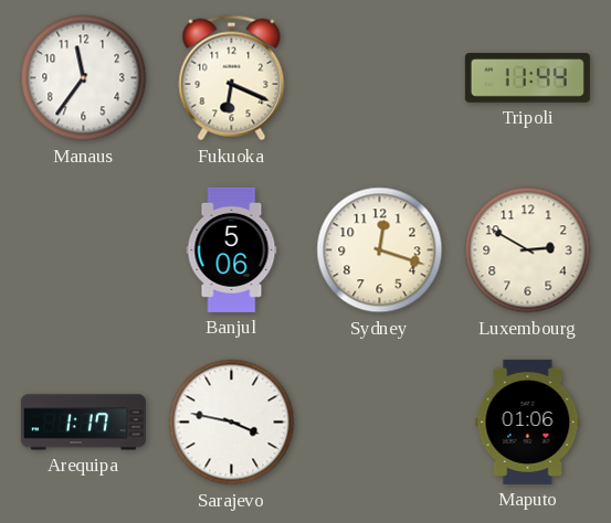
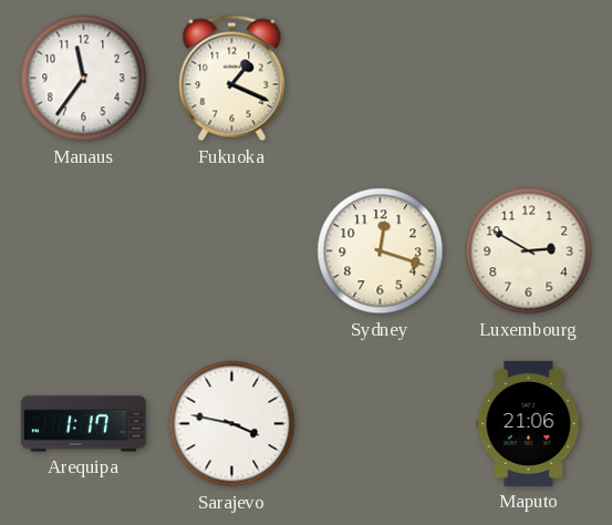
Fukuoka: 6:19 -> 1:19
Tripoli: 11:44 -> none
Banjul: 5:06 -> none
Maputo: 01:06 -> 21:06
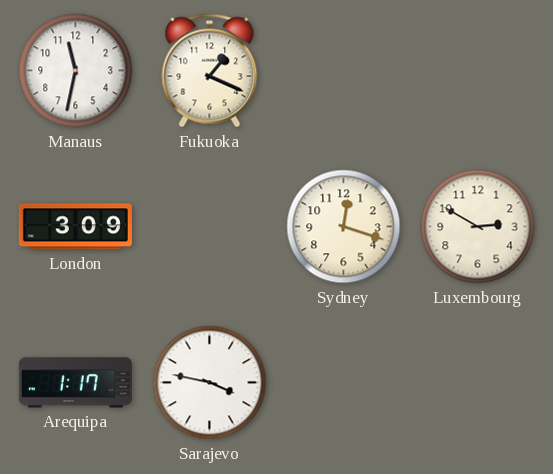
Manaus: 11:36 -> 11:32
London: none -> 3:09
Maputo: 21:06 -> none
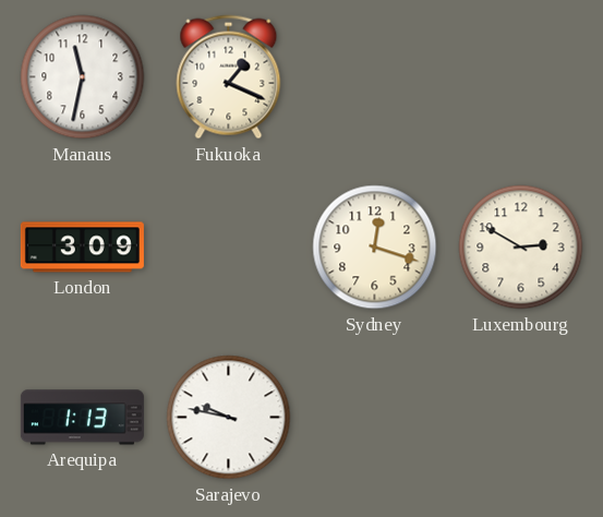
Arequipa: 1:17 -> 1:13
Sarajevo: 3:47 -> 9:47
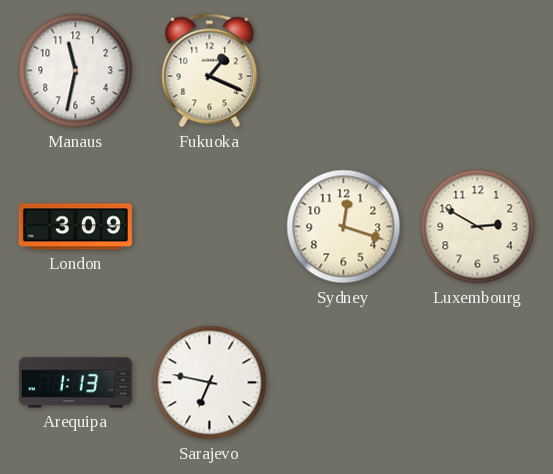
Sarajevo: 9:47 -> 6:47
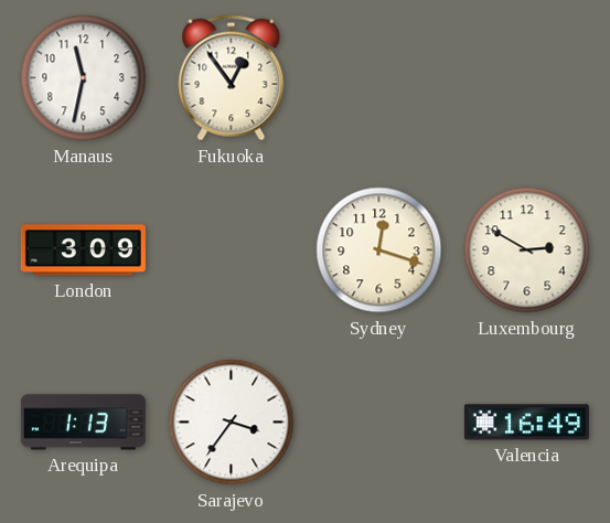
Fukuoka: 1:19 -> 12:54
Sarajevo: 6:47 -> 3:36
Valencia: none -> 16:49
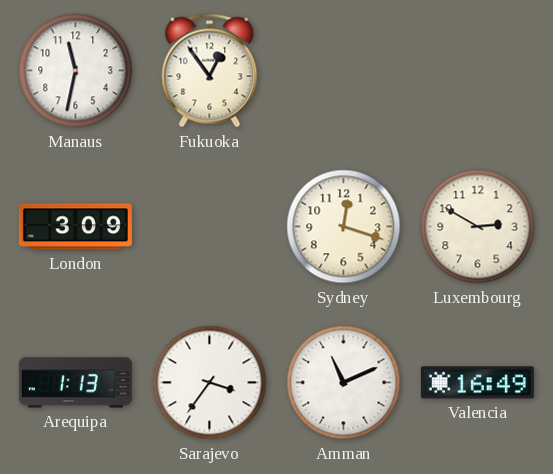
Amman: none -> 11:11
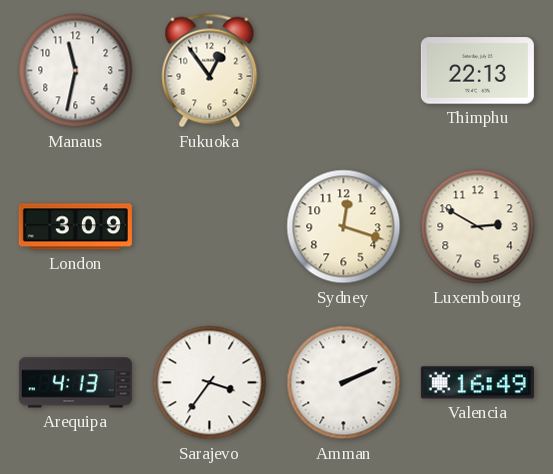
Thimphu: none -> 22:13
Arequipa: 1:13 -> 4:13
Amman: 11:11 -> 2:11
